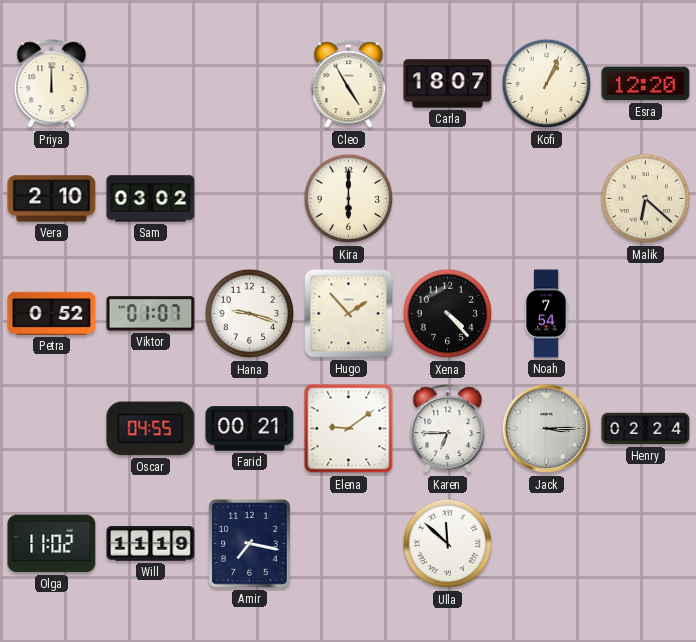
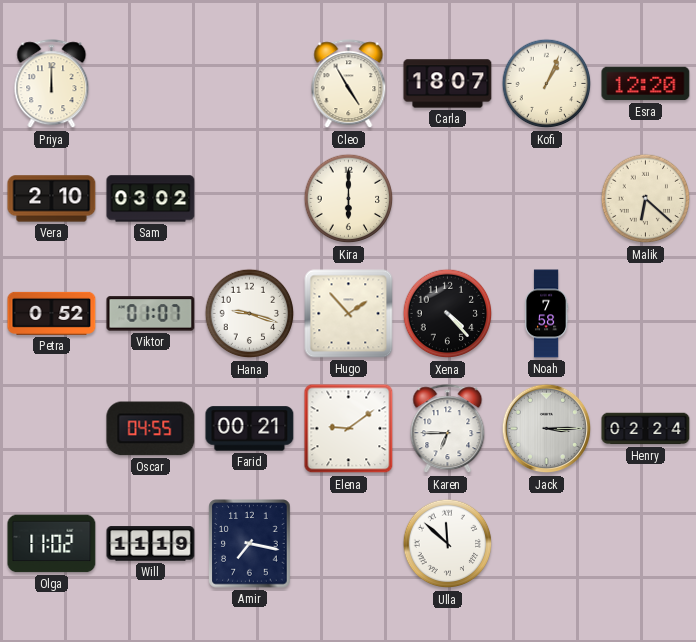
Noah: 7:54 -> 7:58
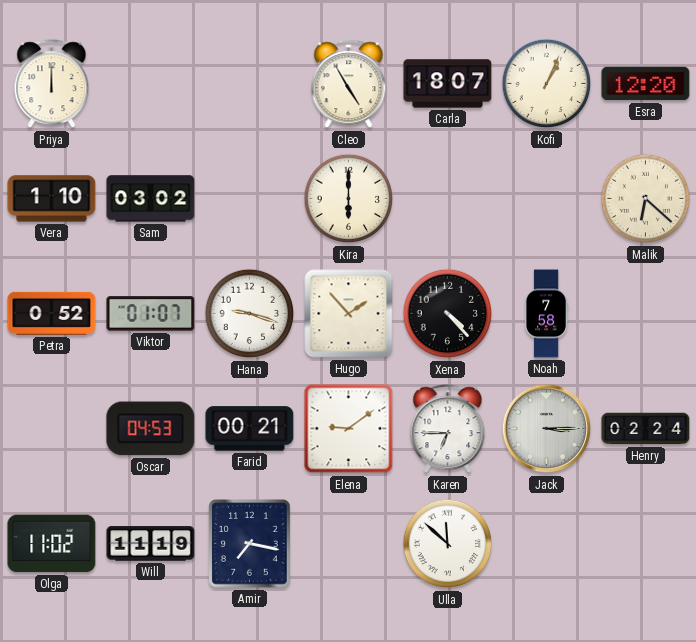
Vera: 2:10 -> 1:10
Oscar: 04:55 -> 04:53
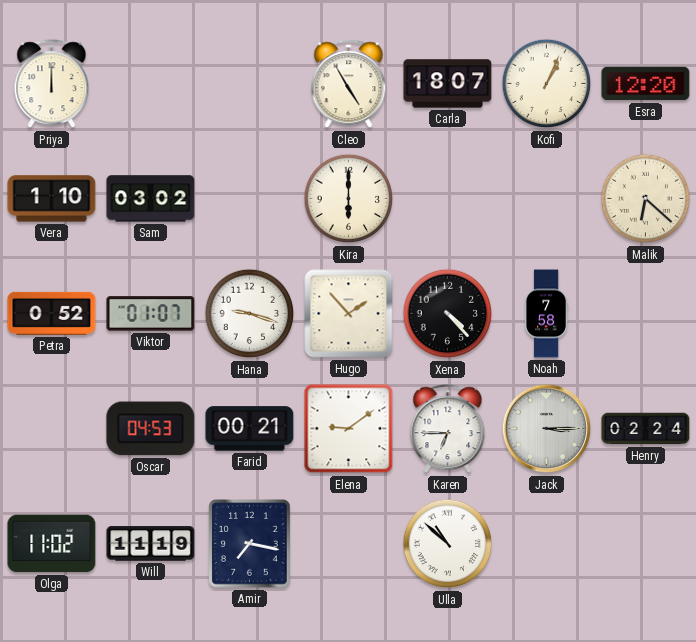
Ulla: 11:52 -> 10:52
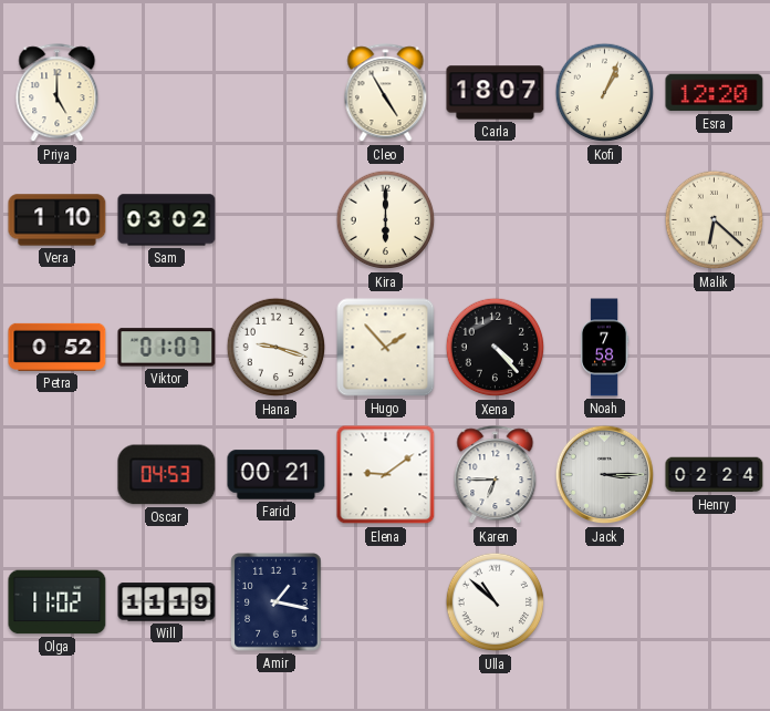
Priya: 12:00 -> 5:00
Amir: 7:17 -> 1:17
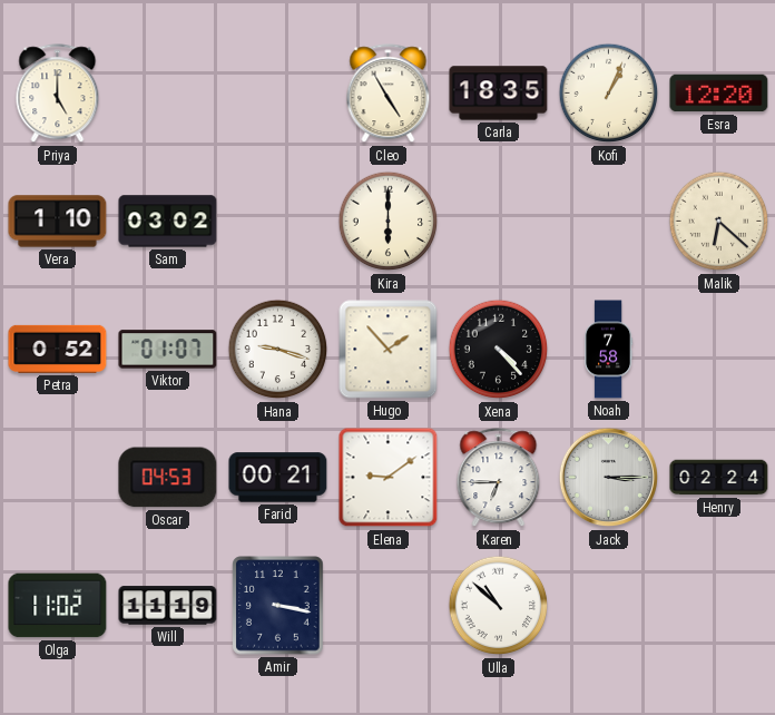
Carla: 18:07 -> 18:35
Amir: 1:17 -> 3:17
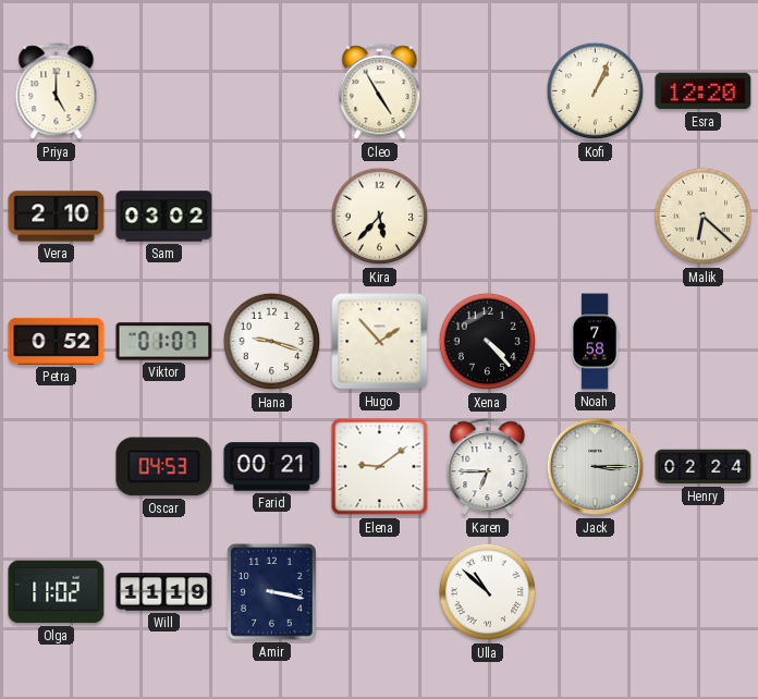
Carla: 18:35 -> none
Vera: 1:10 -> 2:10
Kira: 6:00 -> 5:37
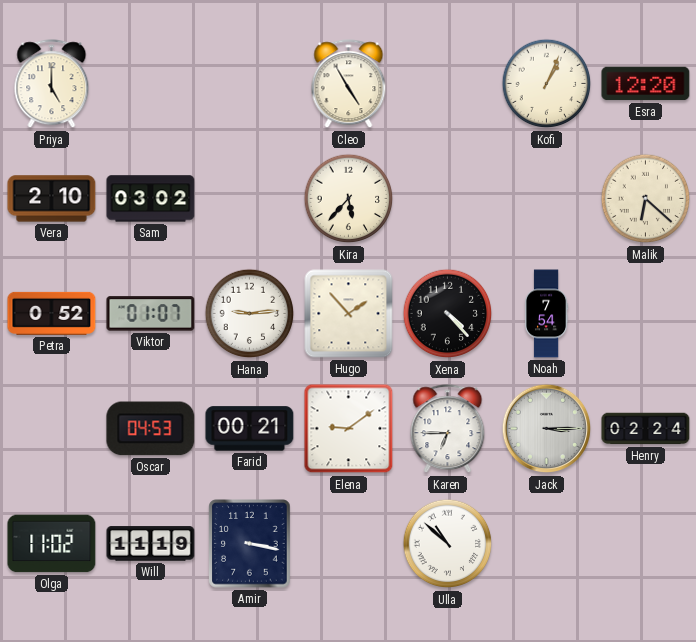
Hana: 9:18 -> 9:14
Noah: 7:58 -> 7:54
